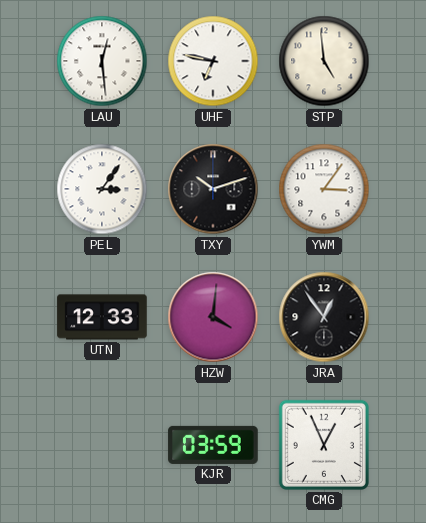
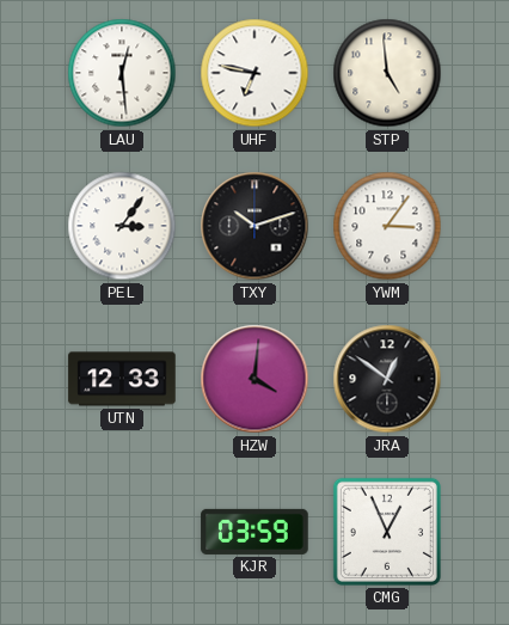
JRA: 12:54 -> 12:51
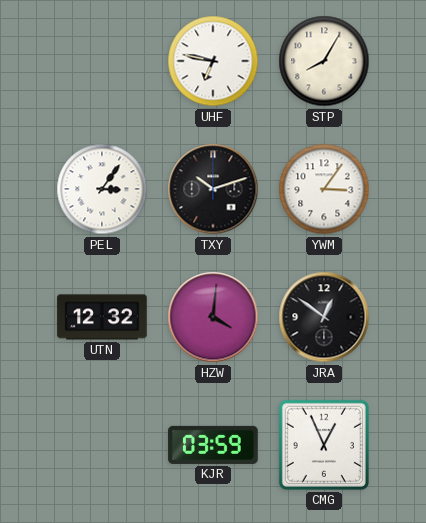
LAU: 12:29 -> none
STP: 4:59 -> 8:05
UTN: 12:33 -> 12:32
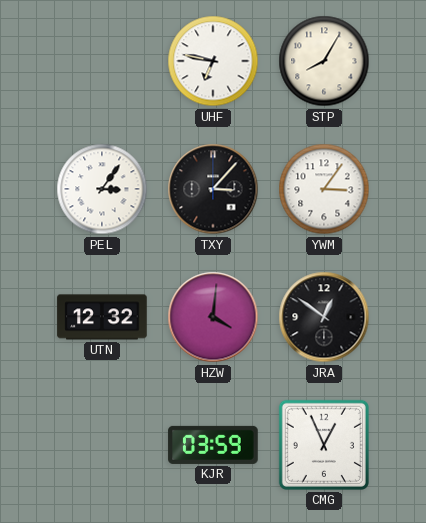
TXY: 10:12 -> 3:07
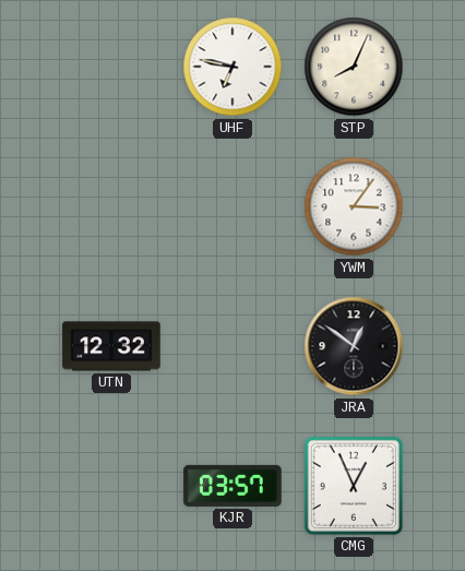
STP: 8:05 -> 8:04
PEL: 3:06 -> none
TXY: 3:07 -> none
HZW: 4:01 -> none
KJR: 03:59 -> 03:57
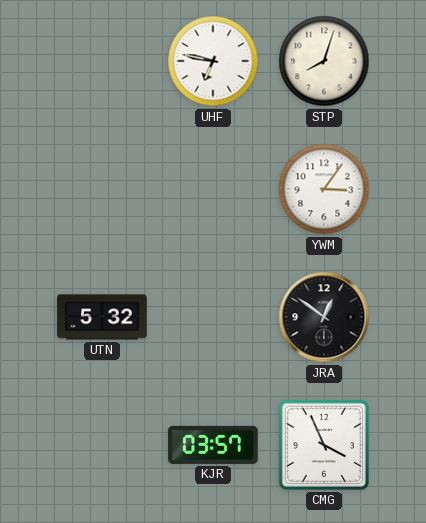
STP: 8:04 -> 8:03
UTN: 12:32 -> 5:32
CMG: 12:56 -> 3:56
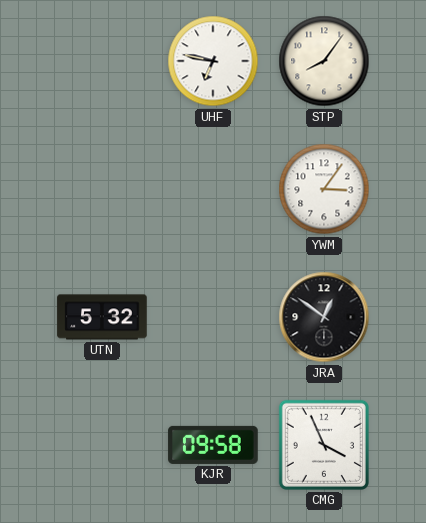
STP: 8:03 -> 8:06
KJR: 03:57 -> 09:58
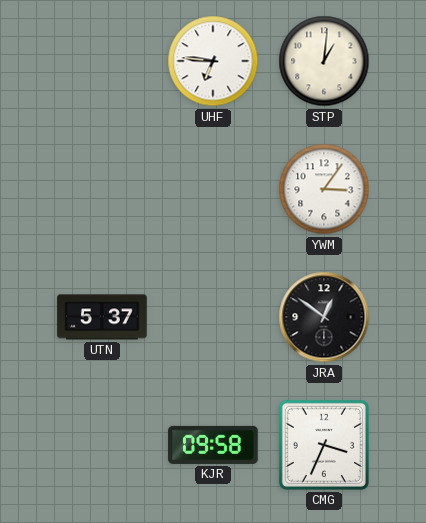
UHF: 6:47 -> 6:46
STP: 8:06 -> 1:01
UTN: 5:32 -> 5:37
CMG: 3:56 -> 3:34
